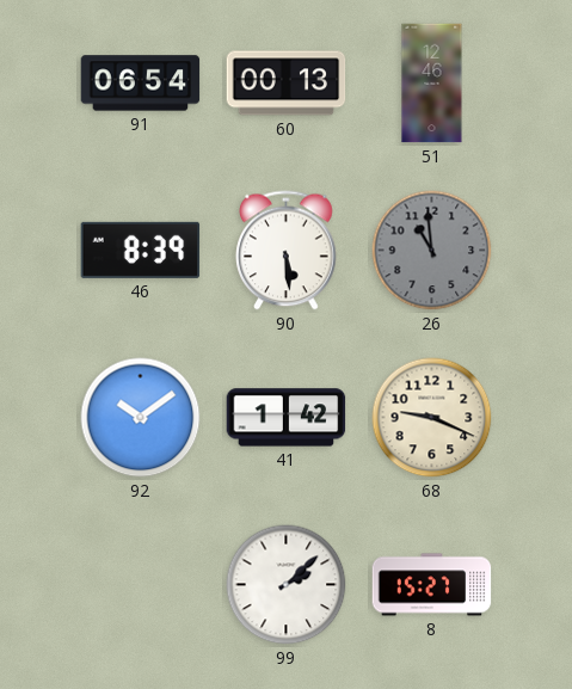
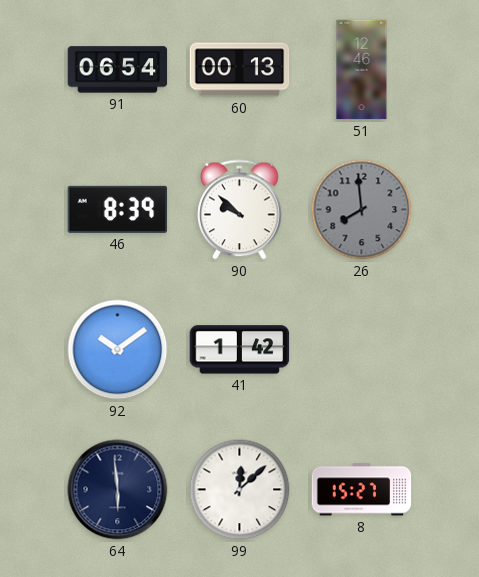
90: 5:29 -> 9:52
26: 10:59 -> 7:59
68: 9:19 -> none
64: none -> 5:59
99: 2:08 -> 12:08
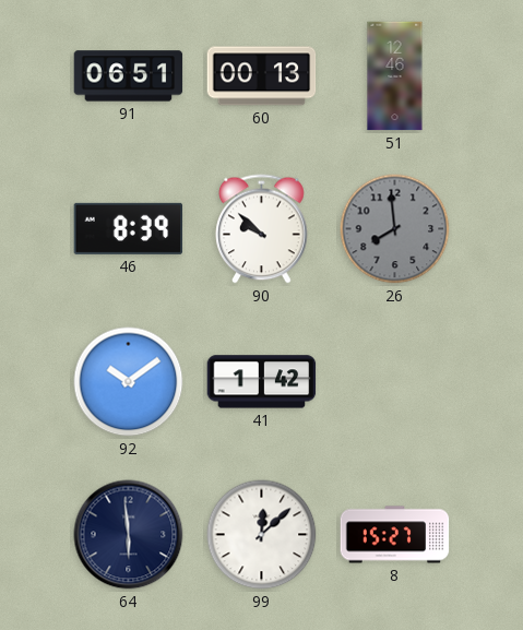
91: 06:54 -> 06:51
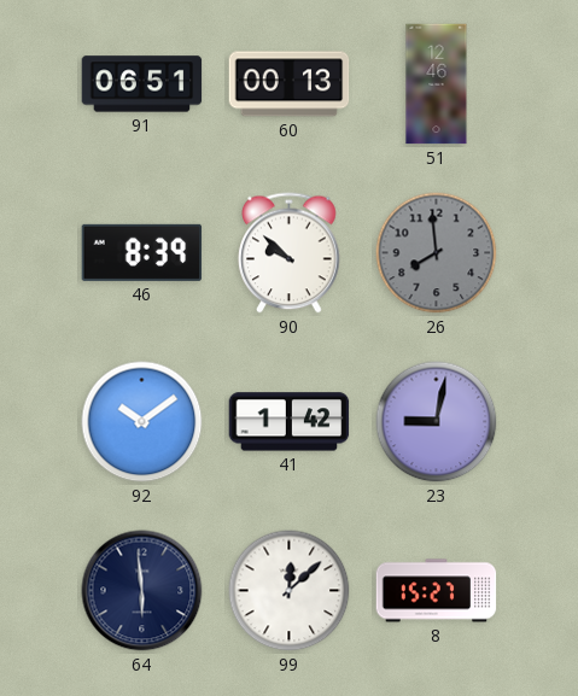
23: none -> 9:02
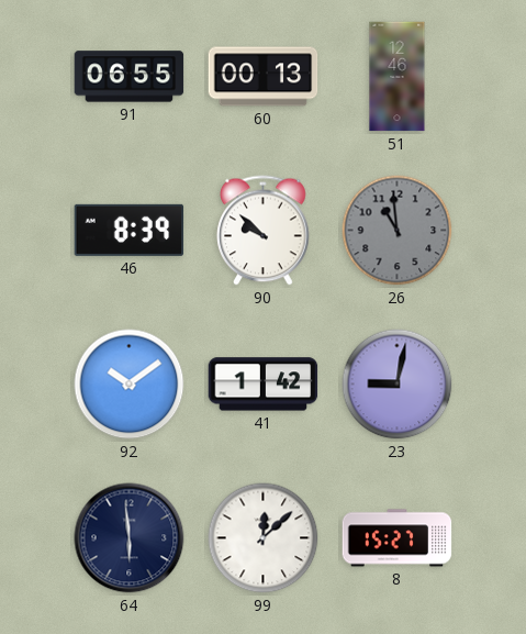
91: 06:51 -> 06:55
26: 7:59 -> 10:59
